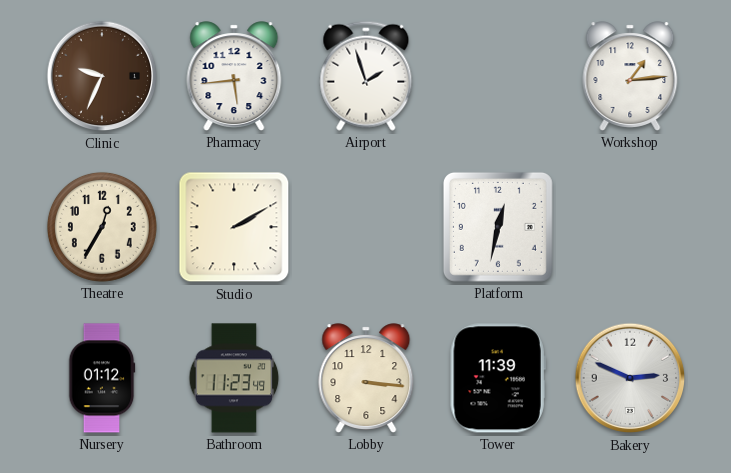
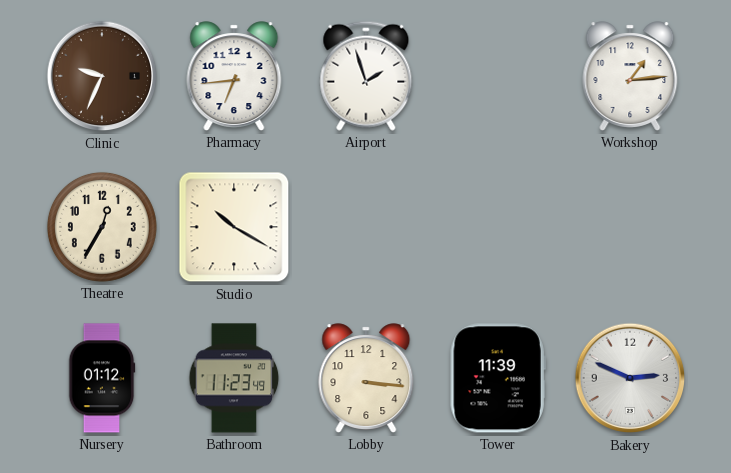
Pharmacy: 5:44 -> 6:44
Studio: 2:10 -> 10:20
Platform: 12:32 -> none
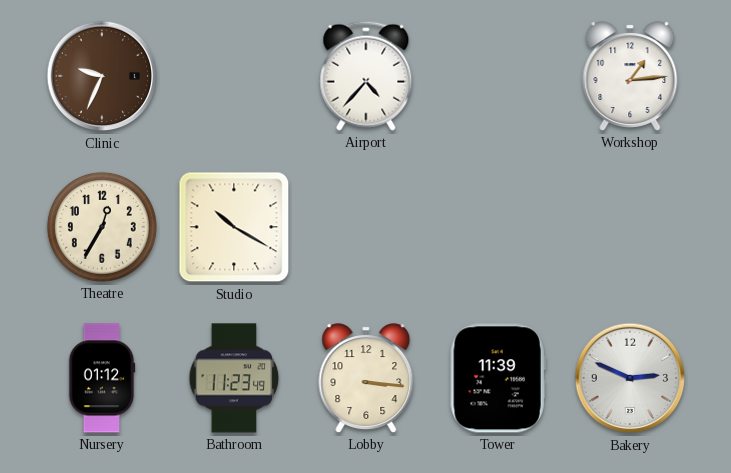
Pharmacy: 6:44 -> none
Airport: 1:57 -> 4:37
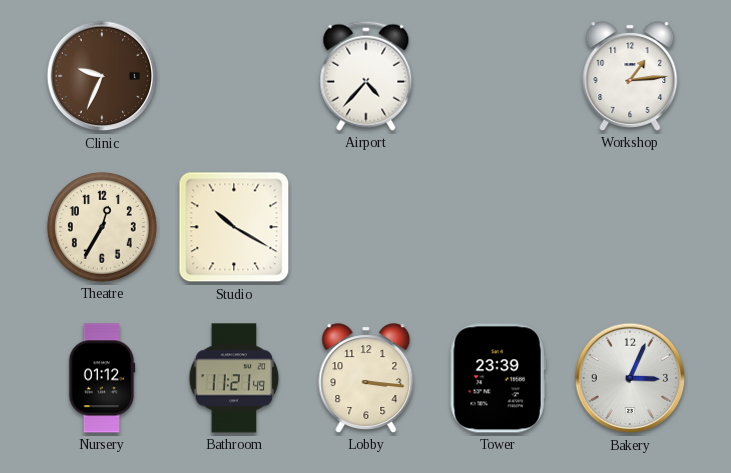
Bathroom: 11:23 -> 11:21
Tower: 11:39 -> 23:39
Bakery: 2:49 -> 3:04
